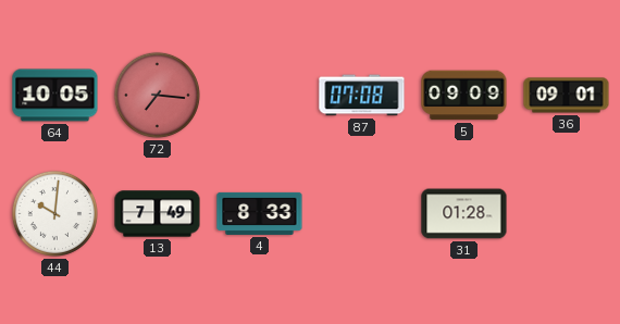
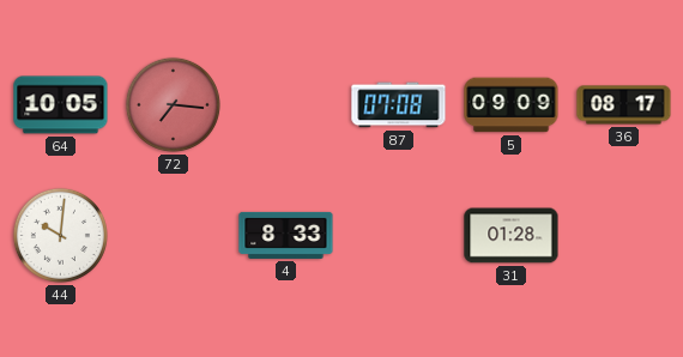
36: 09:01 -> 08:17
13: 7:49 -> none
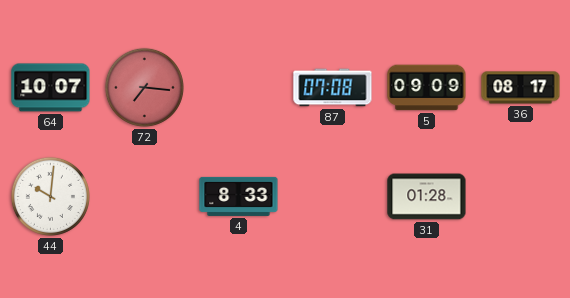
64: 10:05 -> 10:07
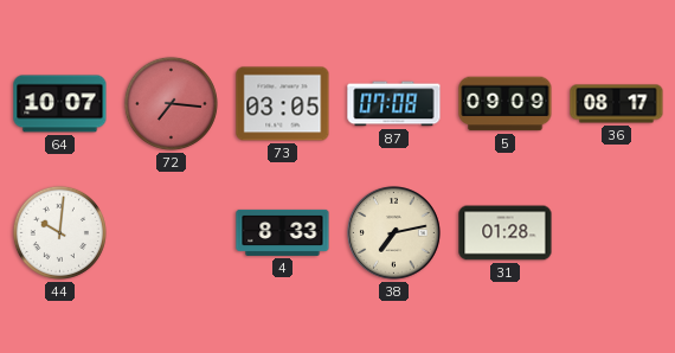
73: none -> 03:05
38: none -> 7:13
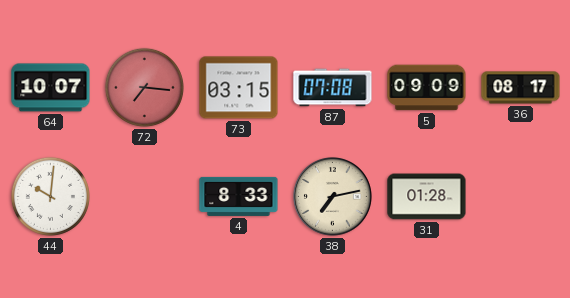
73: 03:05 -> 03:15
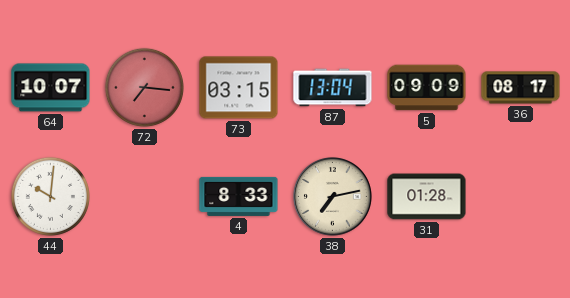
87: 07:08 -> 13:04
